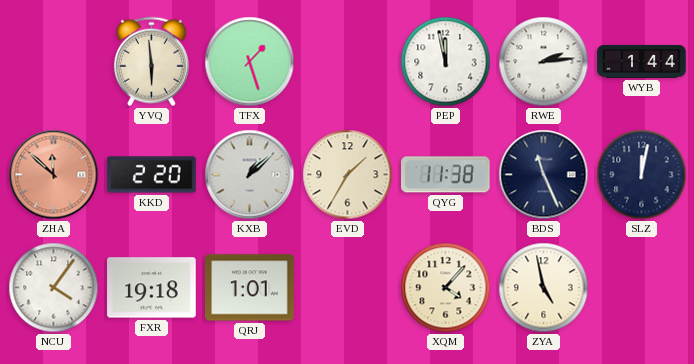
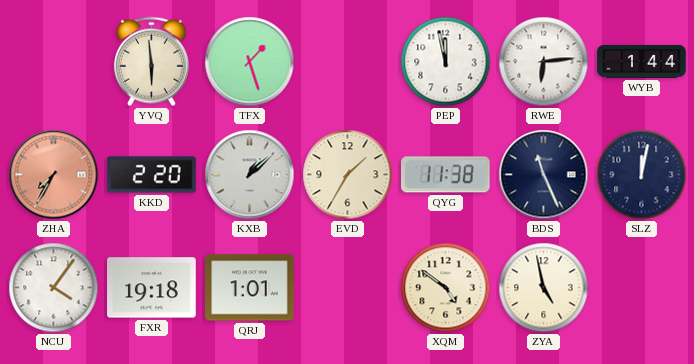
RWE: 2:14 -> 6:14
ZHA: 11:52 -> 7:35
XQM: 4:07 -> 4:51
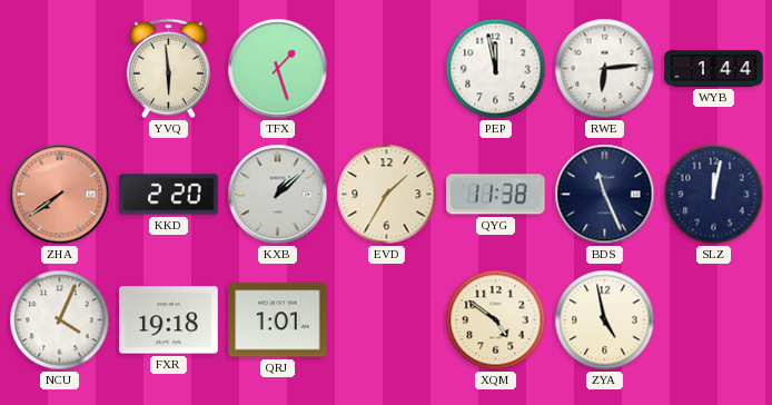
ZHA: 7:35 -> 7:39
NCU: 4:06 -> 4:04
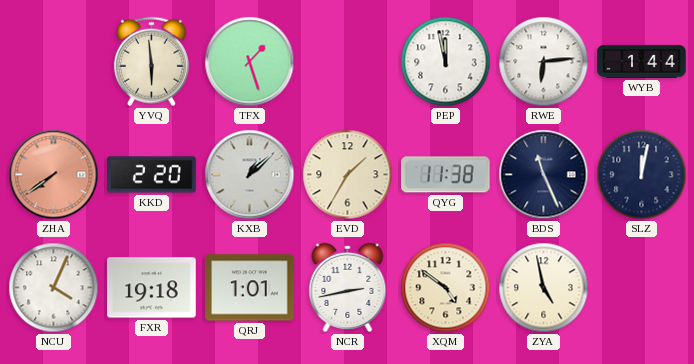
NCR: none -> 2:43
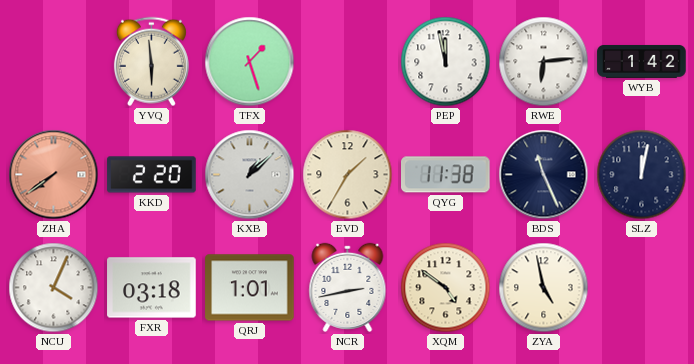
WYB: 1:44 -> 1:42
FXR: 19:18 -> 03:18
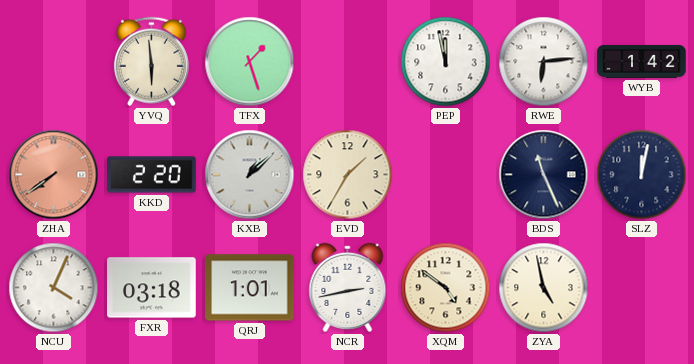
QYG: 11:38 -> none
